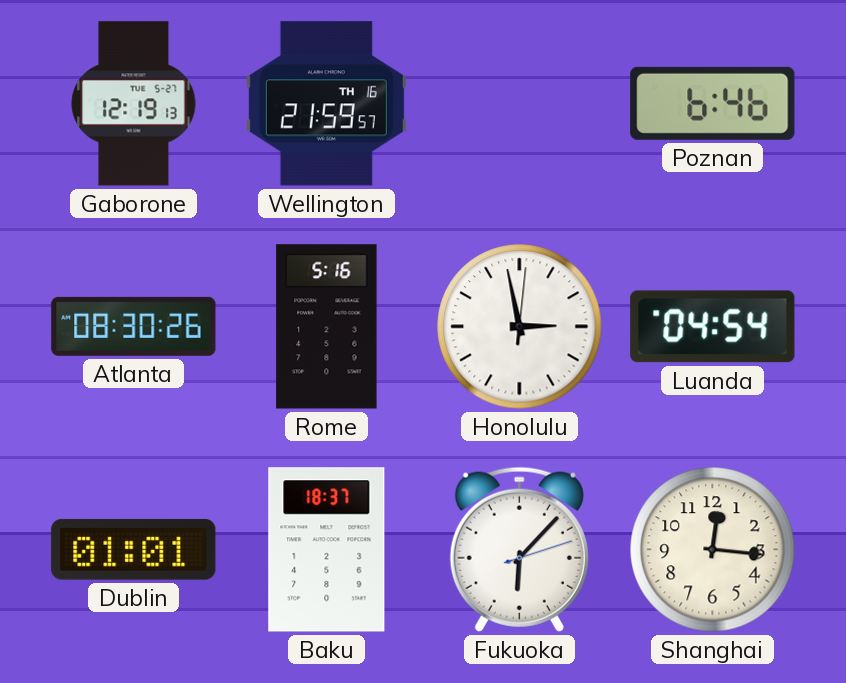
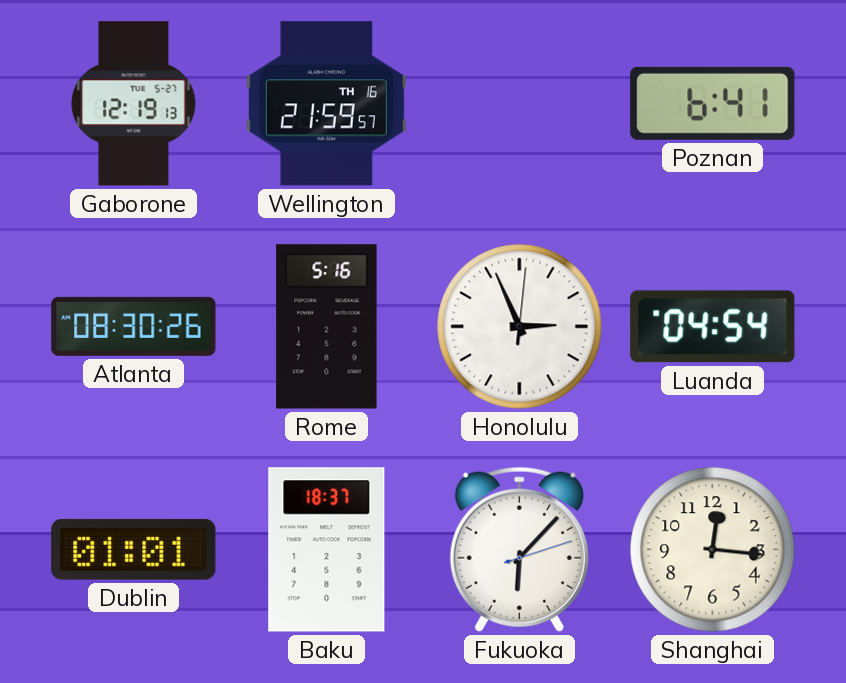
Poznan: 6:46 -> 6:41
Honolulu: 2:58 -> 2:56
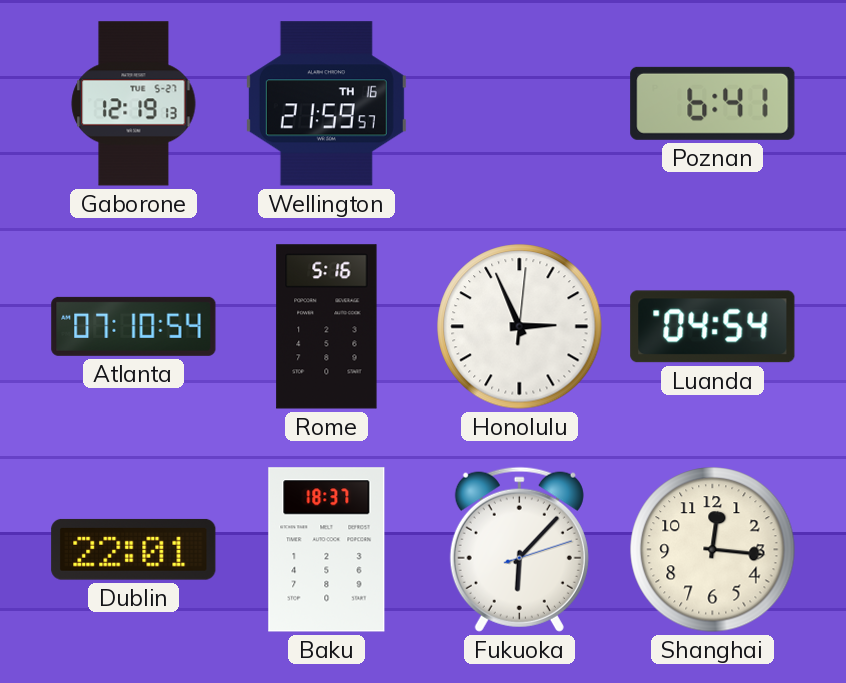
Atlanta: 08:30 -> 07:10
Dublin: 01:01 -> 22:01
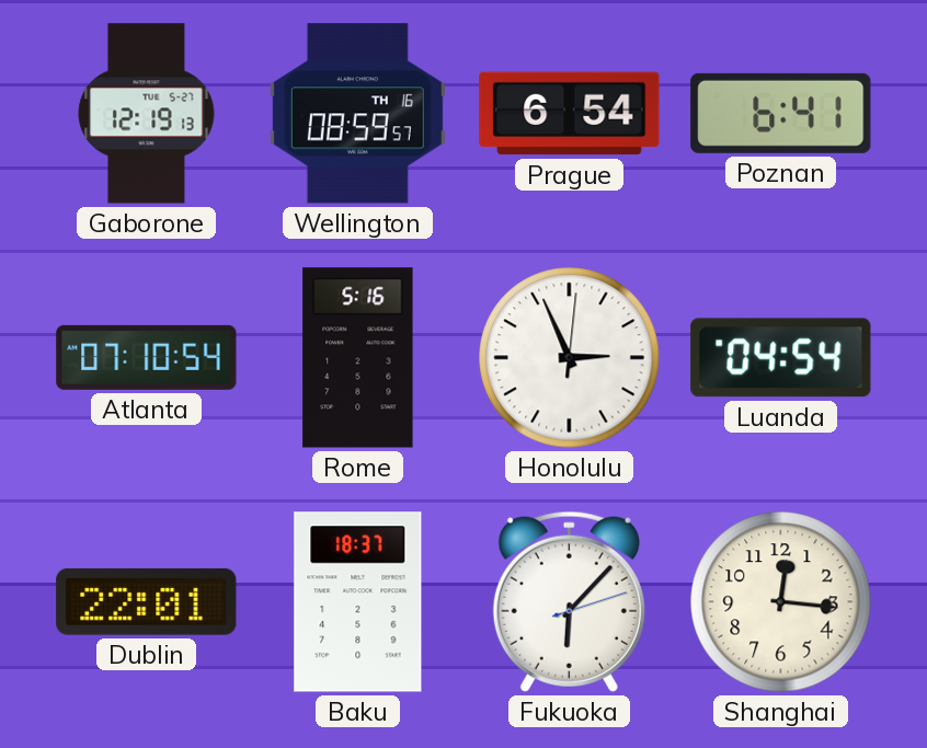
Wellington: 21:59 -> 08:59
Prague: none -> 6:54
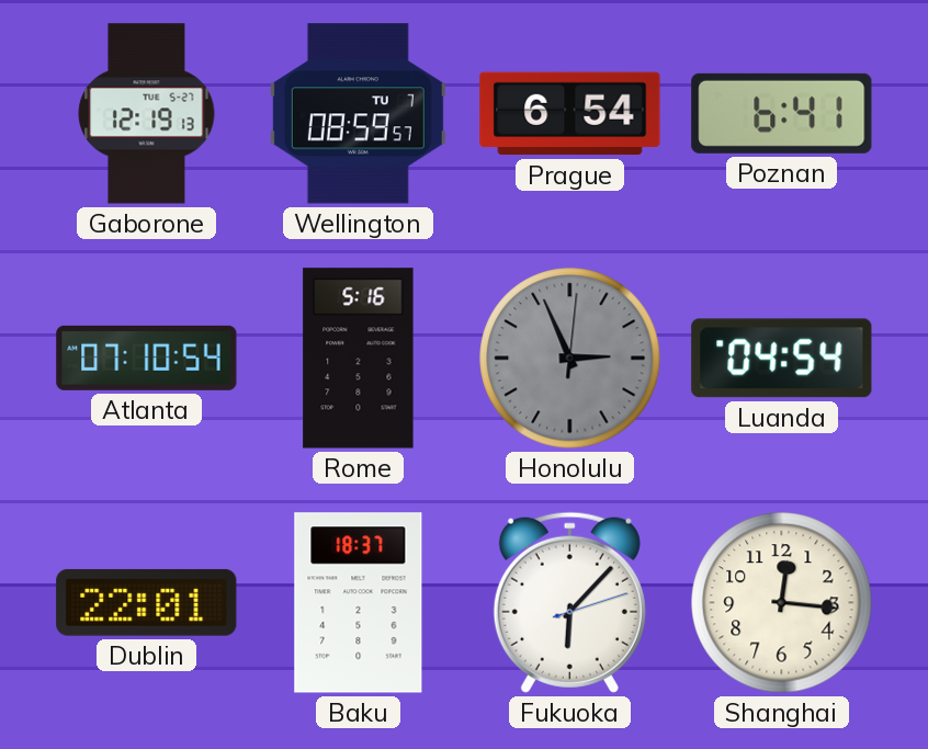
Wellington date: TH 16 -> TU 7
Honolulu dial: white -> grey
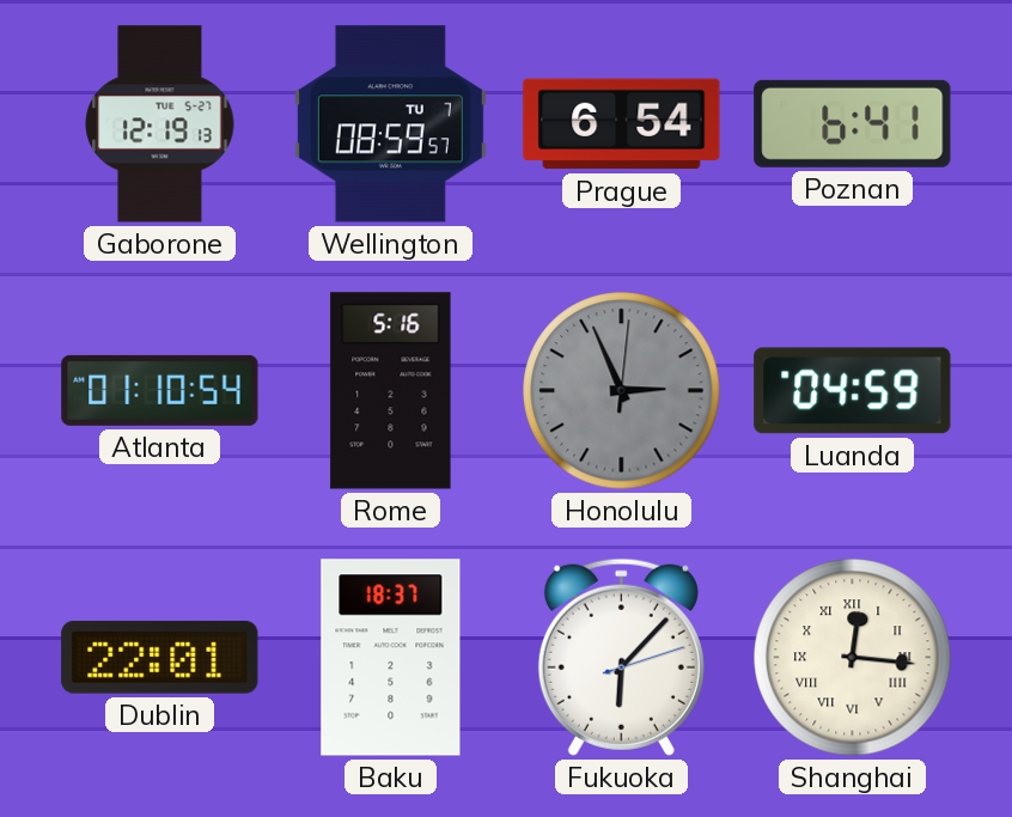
Atlanta: 07:10 -> 01:10
Luanda: 04:54 -> 04:59
Shanghai numerals: Arabic -> Roman
